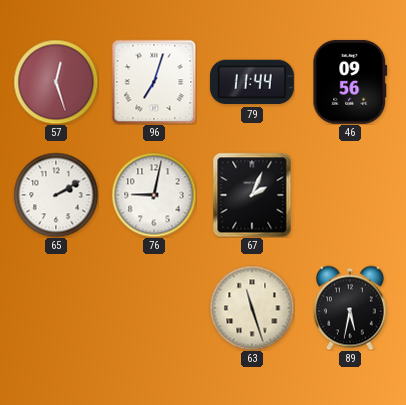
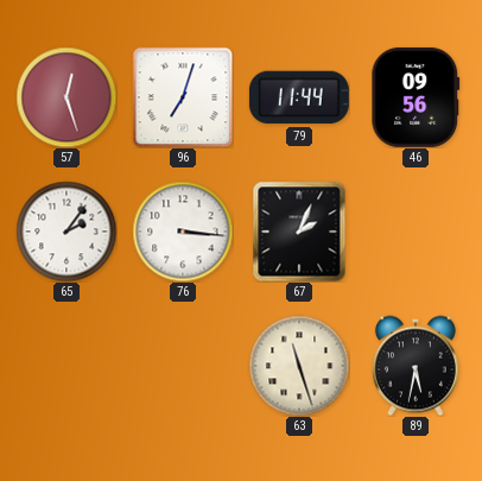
65: 2:10 -> 2:06
76: 9:02 -> 3:16
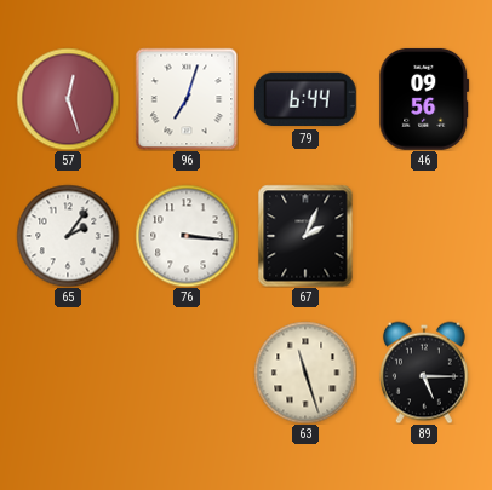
79: 11:44 -> 6:44
89: 5:32 -> 5:15
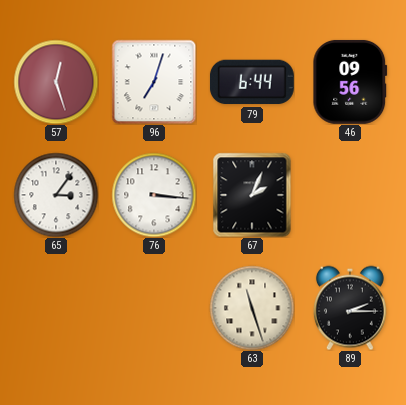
65: 2:06 -> 3:06
89: 5:15 -> 2:15
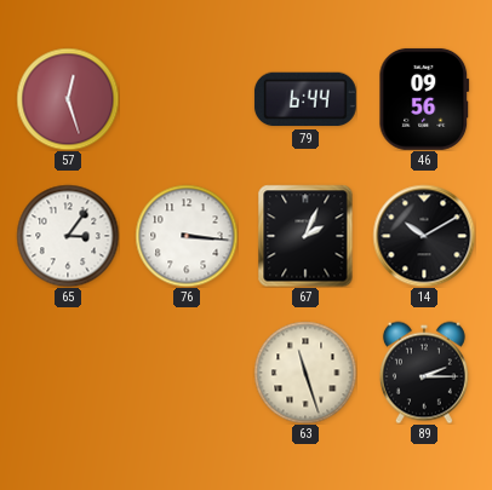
96: 7:03 -> none
14: none -> 10:10
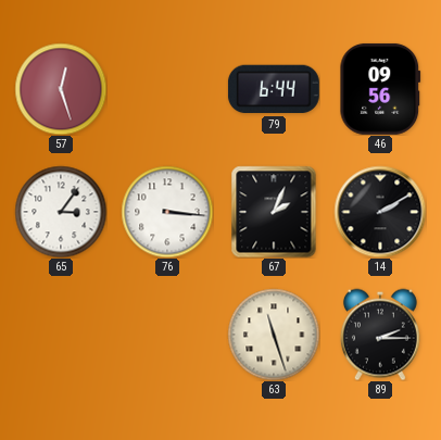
14: 10:10 -> 2:10
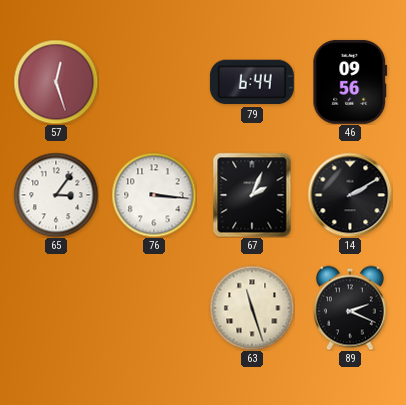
89: 2:15 -> 2:19
